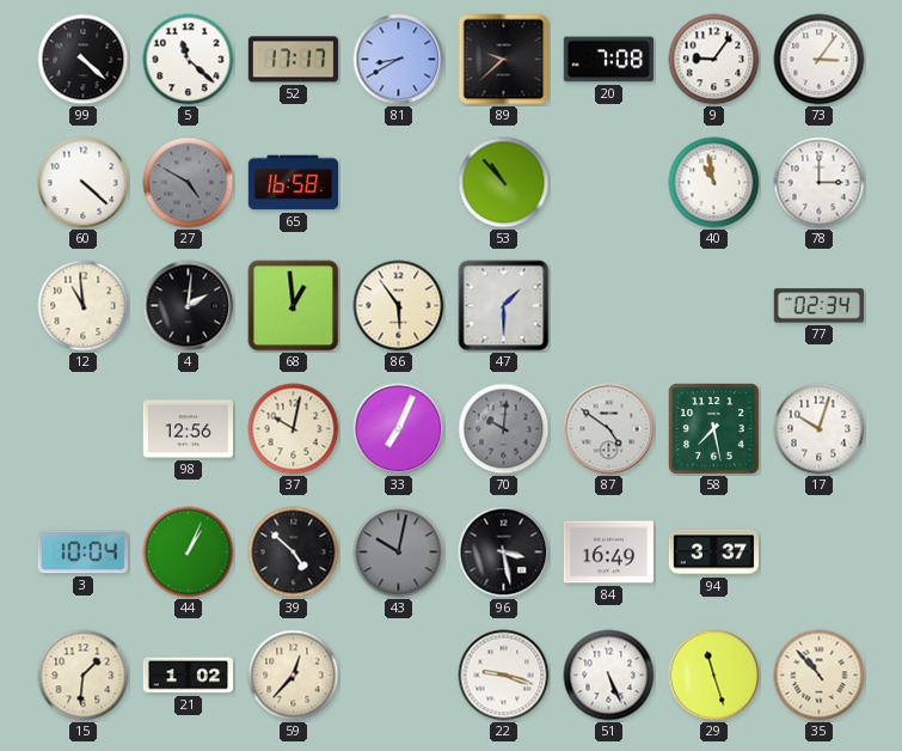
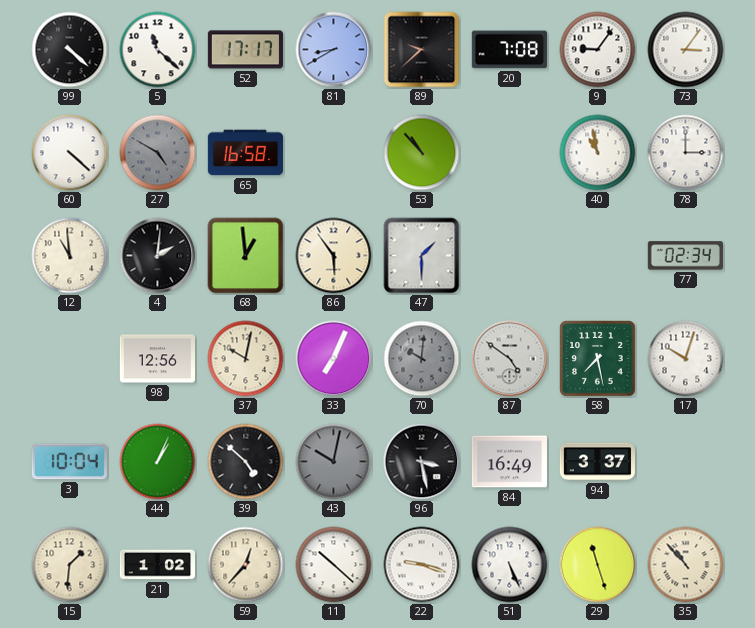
11: none -> 10:22
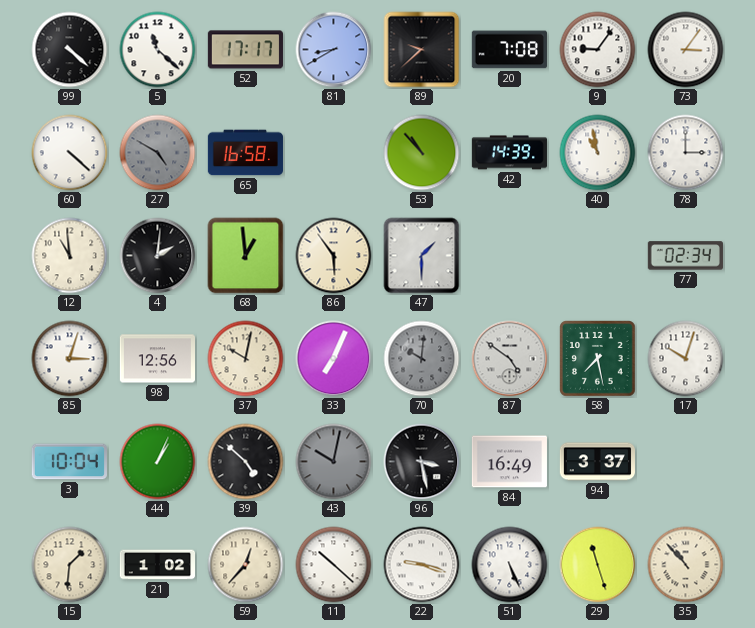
42: none -> 14:39
85: none -> 3:03
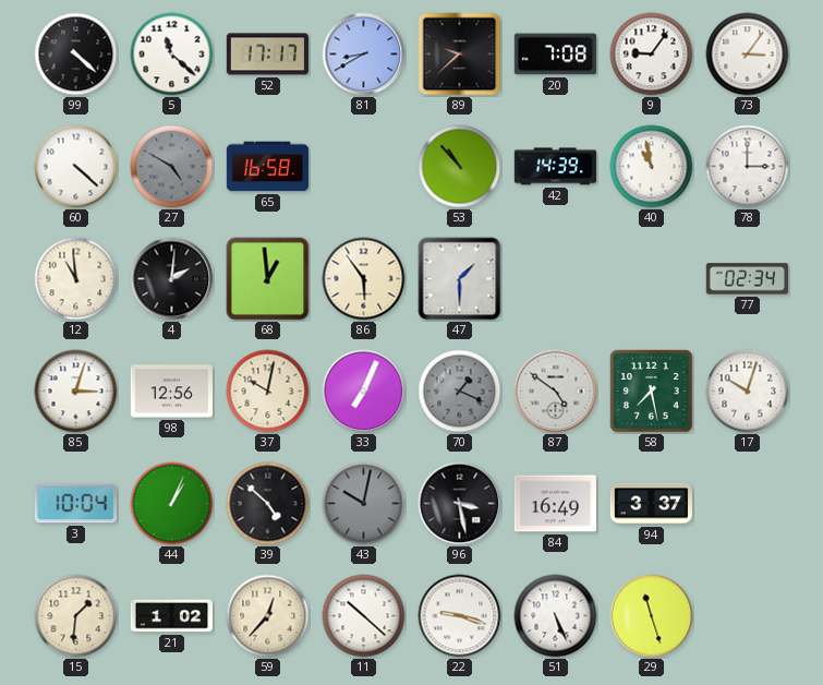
70: 10:01 -> 1:19
35: 10:53 -> none
